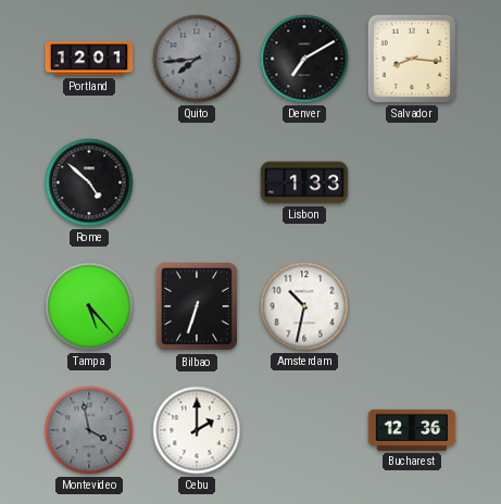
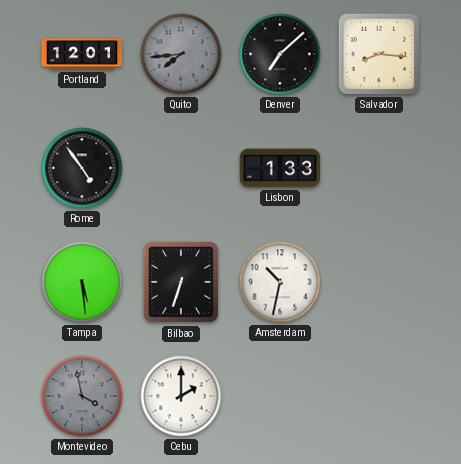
Denver: 7:10 -> 7:08
Rome: 4:52 -> 4:54
Tampa: 5:23 -> 5:29
Bucharest: 12:36 -> none
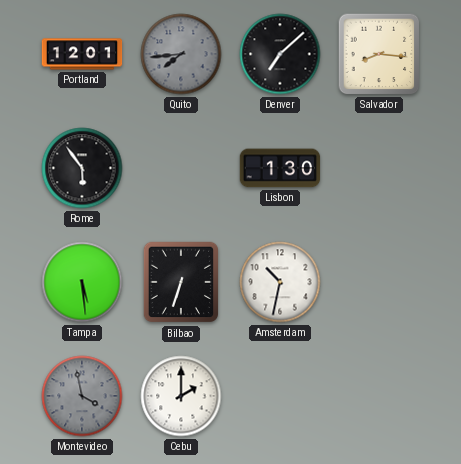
Rome: 4:54 -> 5:54
Lisbon: 1:33 -> 1:30
